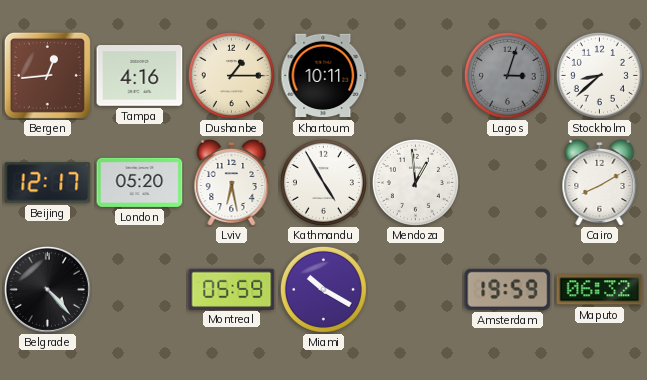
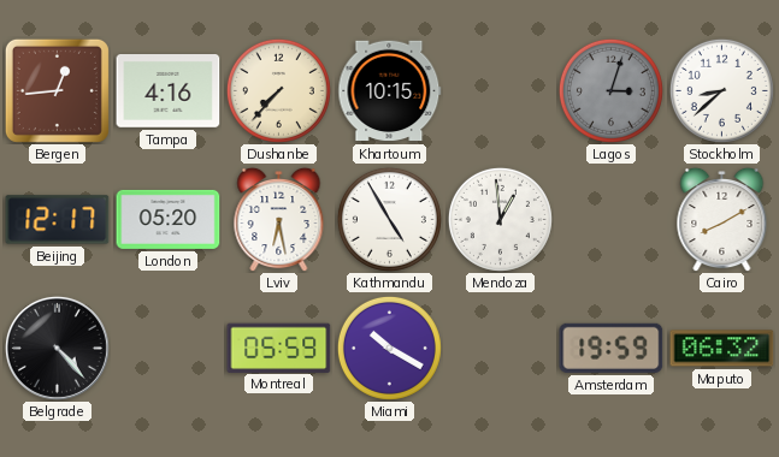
Dushanbe: 1:15 -> 7:37
Khartoum: 10:11 -> 10:15
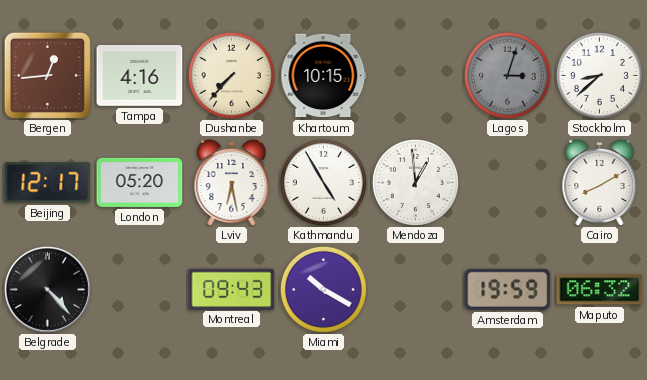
Montreal: 05:59 -> 09:43
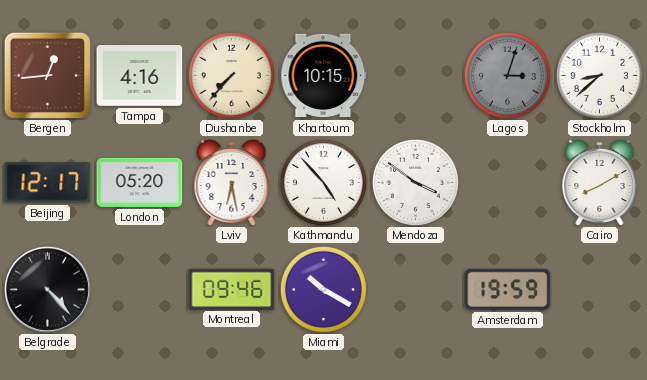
Kathmandu: 4:55 -> 4:53
Mendoza: 12:59 -> 3:51
Montreal: 09:43 -> 09:46
Maputo: 06:32 -> none
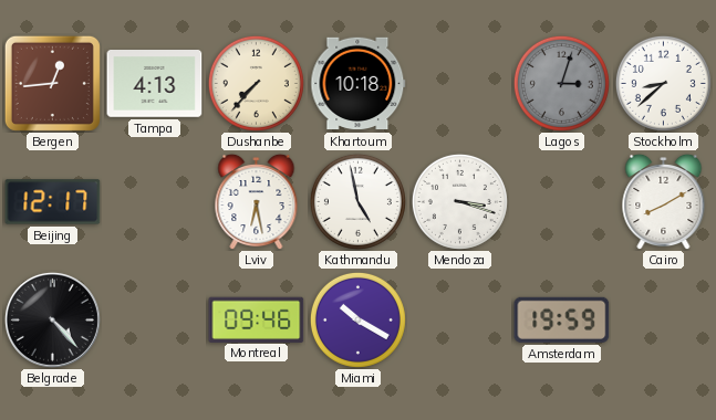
Tampa: 4:16 -> 4:13
Khartoum: 10:15 -> 10:18
London: 05:20 -> none
Kathmandu: 4:53 -> 4:58
Mendoza: 3:51 -> 3:18
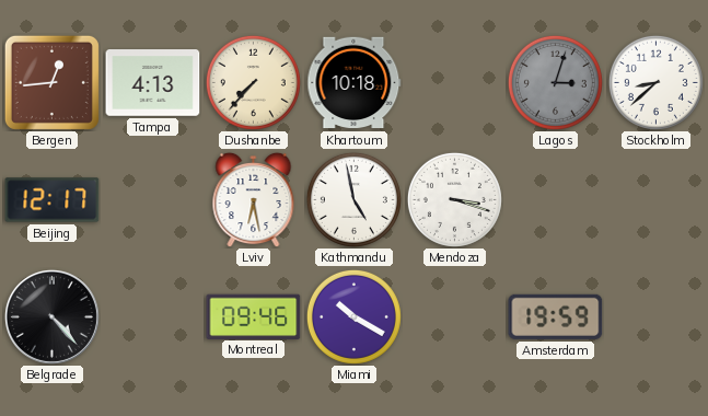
Cairo: 8:10 -> none
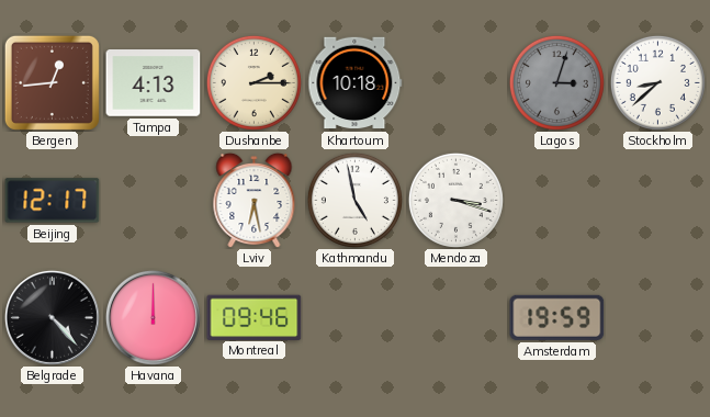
Dushanbe: 7:37 -> 2:15
Havana: none -> 12:00
Miami: 10:20 -> none
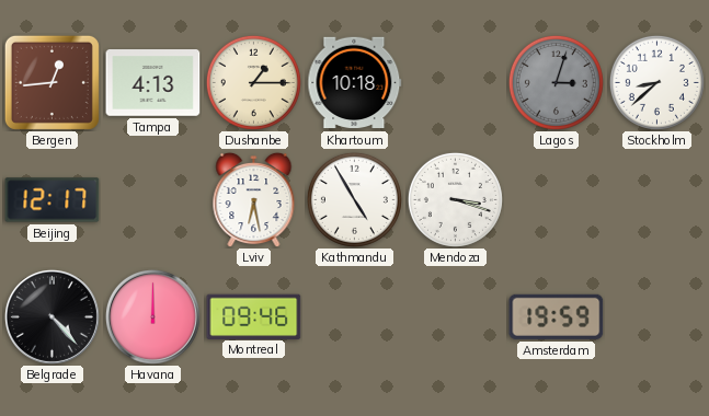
Dushanbe: 2:15 -> 1:15
Kathmandu: 4:58 -> 4:55
